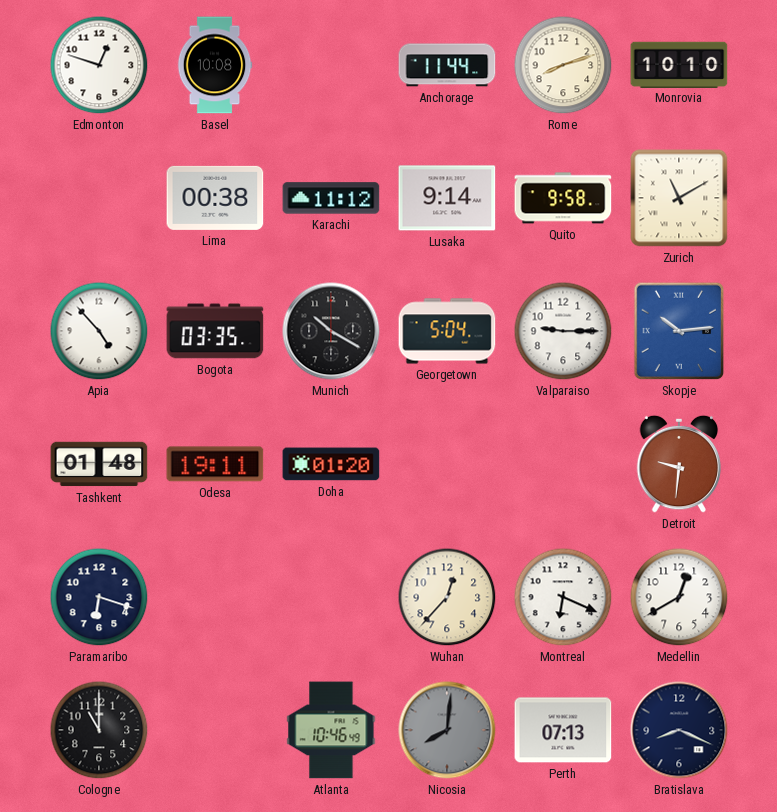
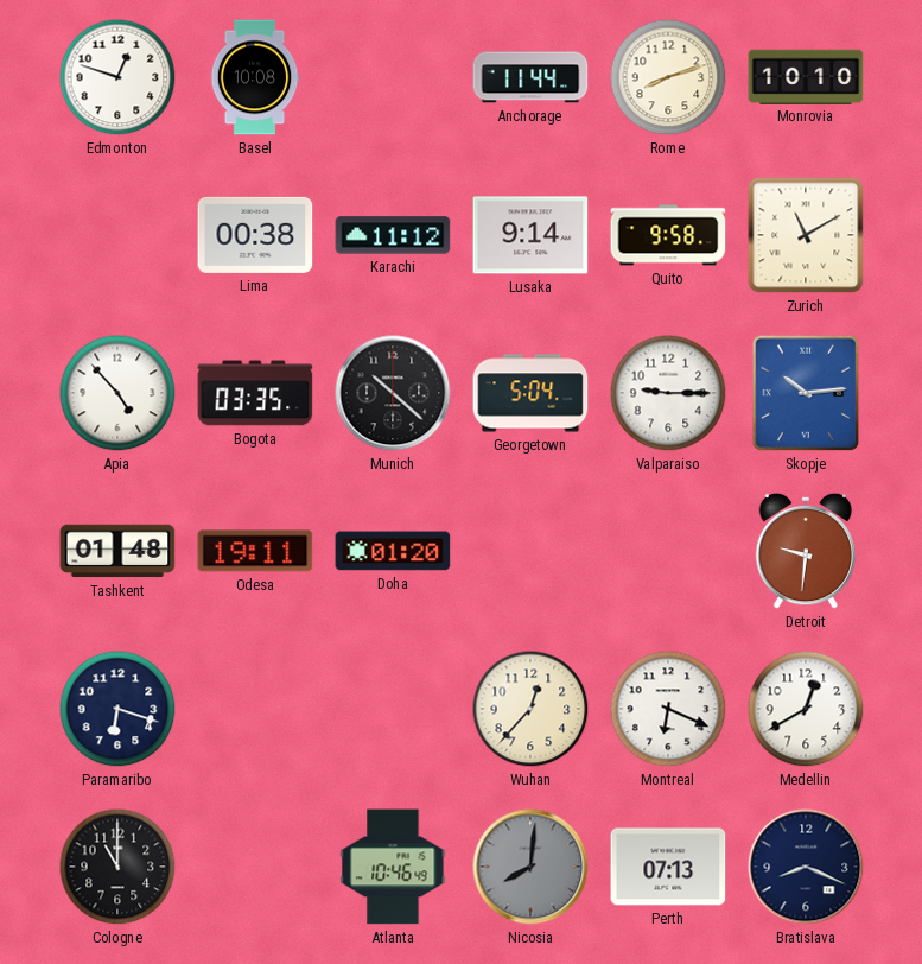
Munich: 10:20 -> 10:22
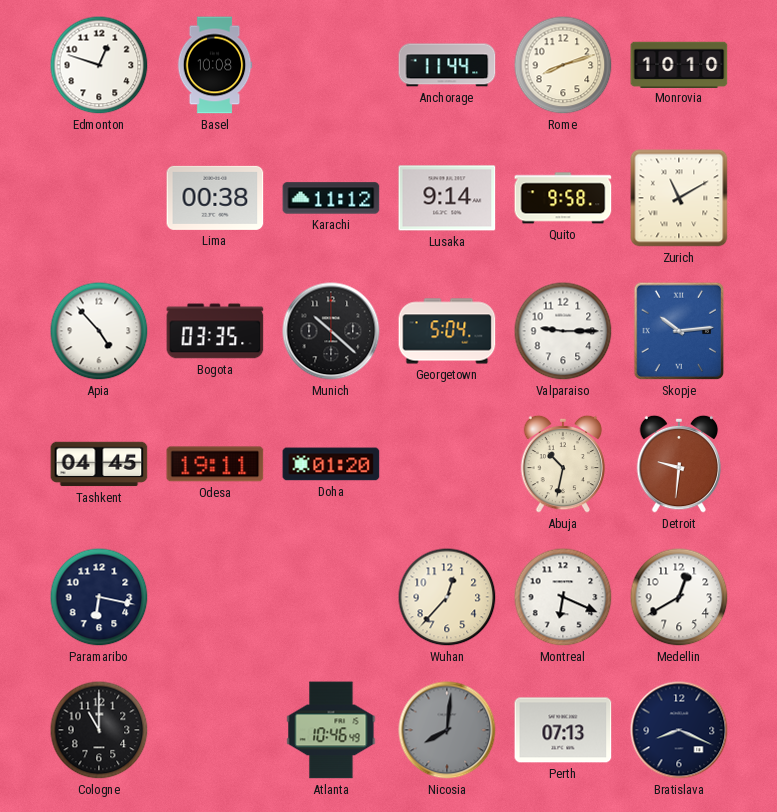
Tashkent: 01:48 -> 04:45
Abuja: none -> 10:32
Paramaribo: 6:18 -> 6:17
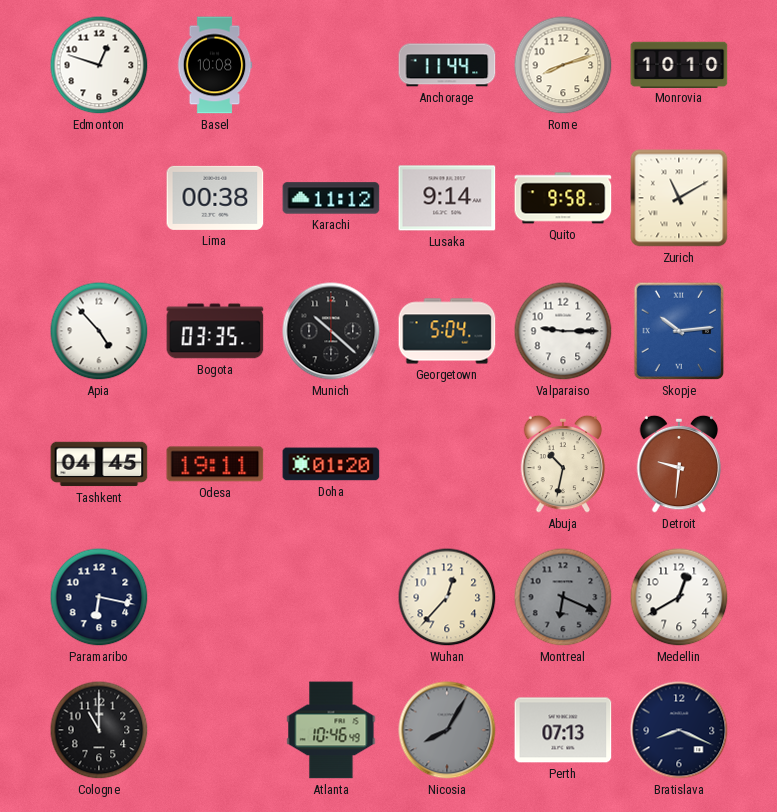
Montreal dial: white -> grey
Nicosia: 8:01 -> 8:05
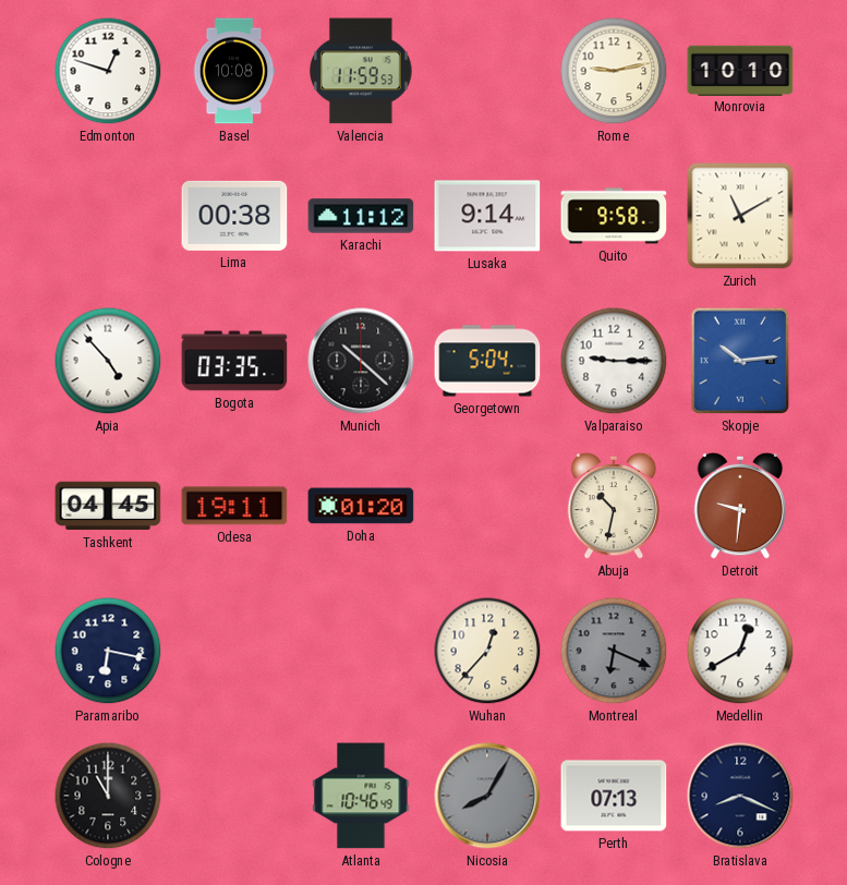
Valencia: none -> 11:59
Anchorage: 11:44 -> none
Rome: 8:12 -> 9:13
